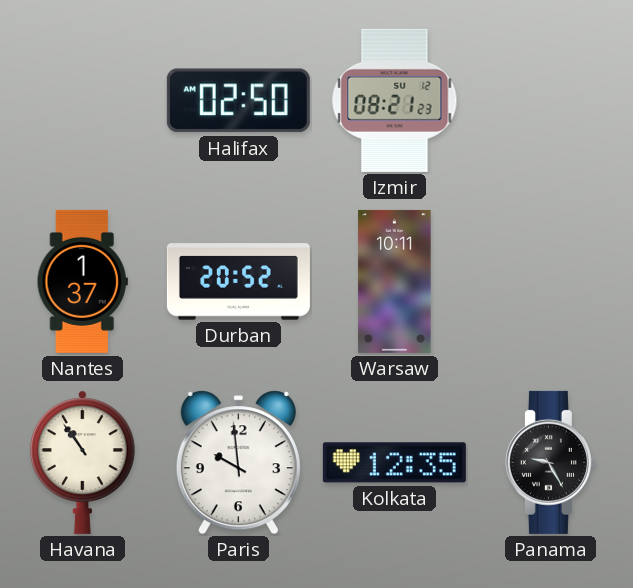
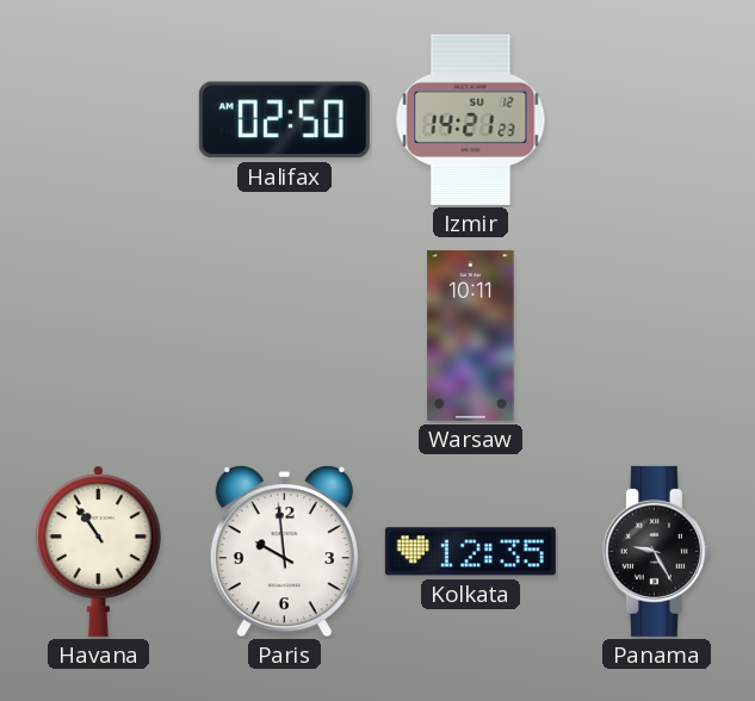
Izmir: 08:21 -> 14:21
Nantes: 1:37 -> none
Durban: 20:52 -> none
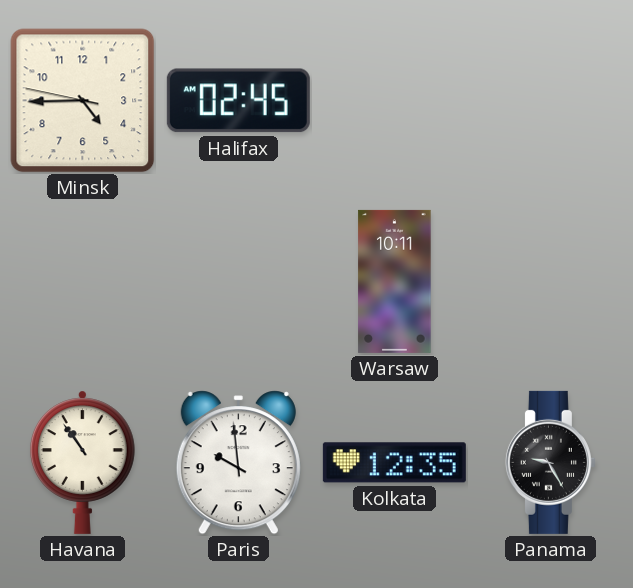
Minsk: none -> 4:44
Halifax: 02:50 -> 02:45
Izmir: 14:21 -> none
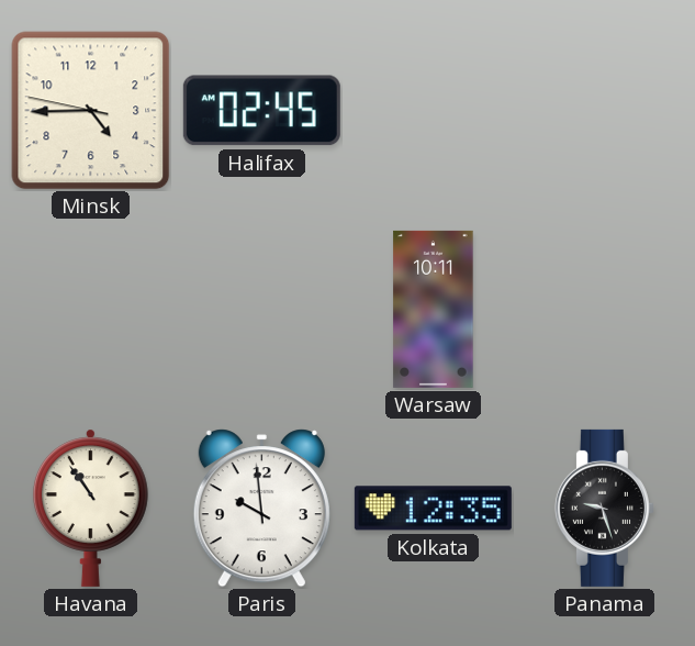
Panama: 9:25 -> 9:27
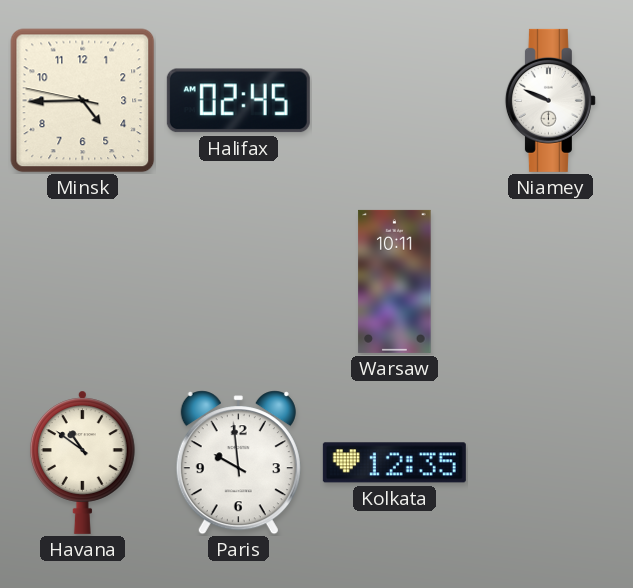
Niamey: none -> 9:49
Havana: 10:54 -> 10:51
Panama: 9:27 -> none
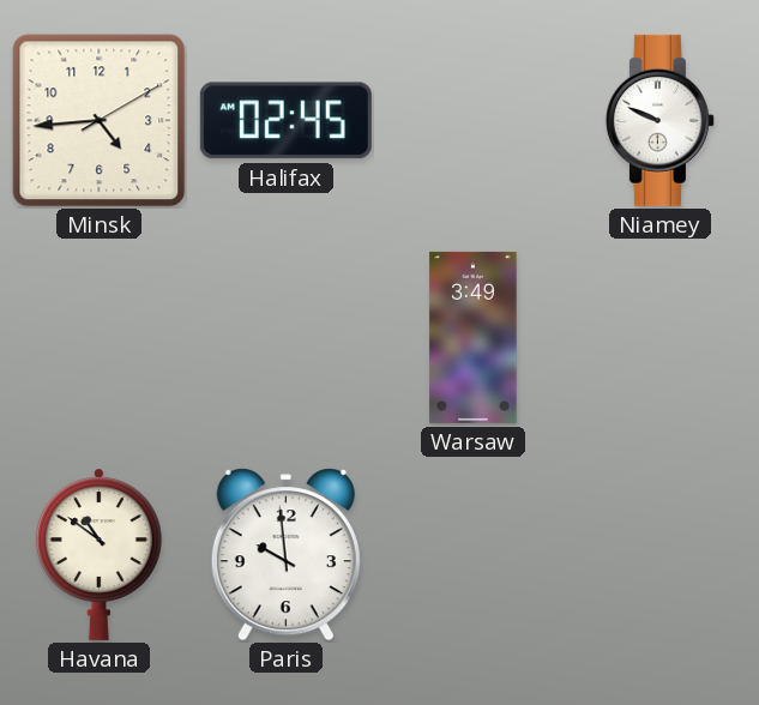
Minsk: 4:44:47 -> 4:44:10
Warsaw: 10:11 -> 3:49
Kolkata: 12:35 -> none
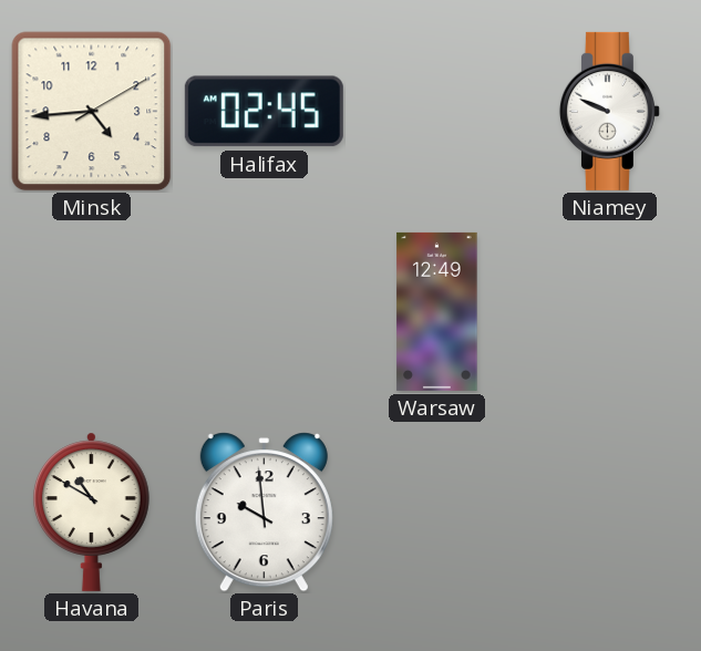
Warsaw: 3:49 -> 12:49
Havana: 10:51 -> 10:50
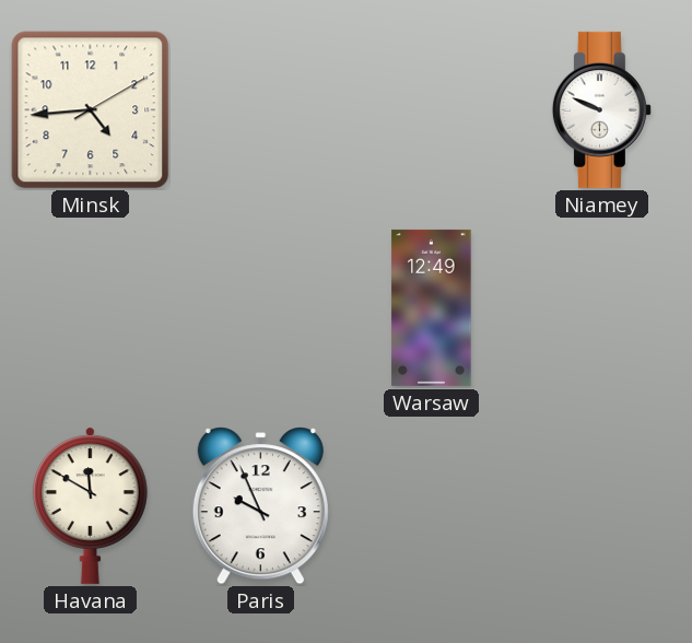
Halifax: 02:45 -> none
Havana: 10:50 -> 11:50
Paris: 9:59 -> 9:56
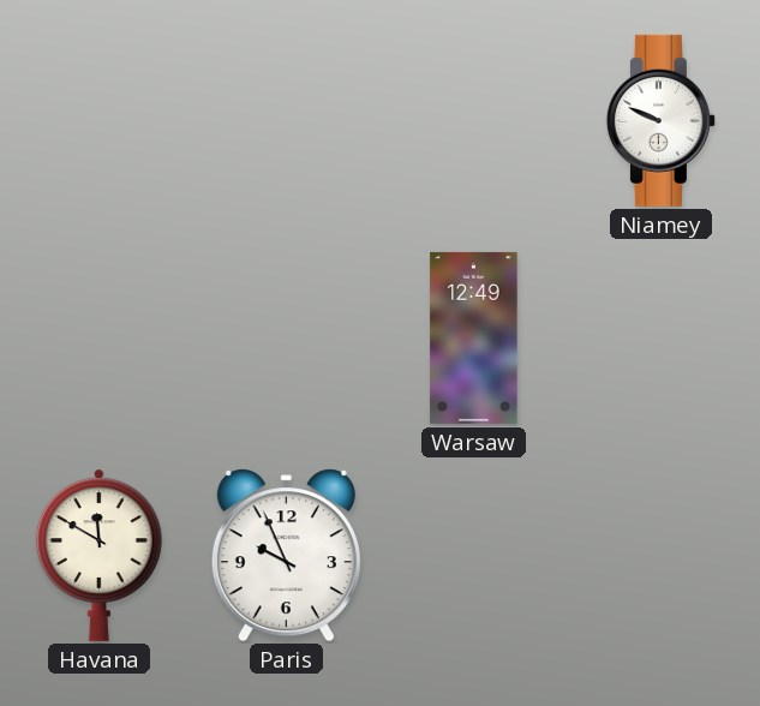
Minsk: 4:44 -> none
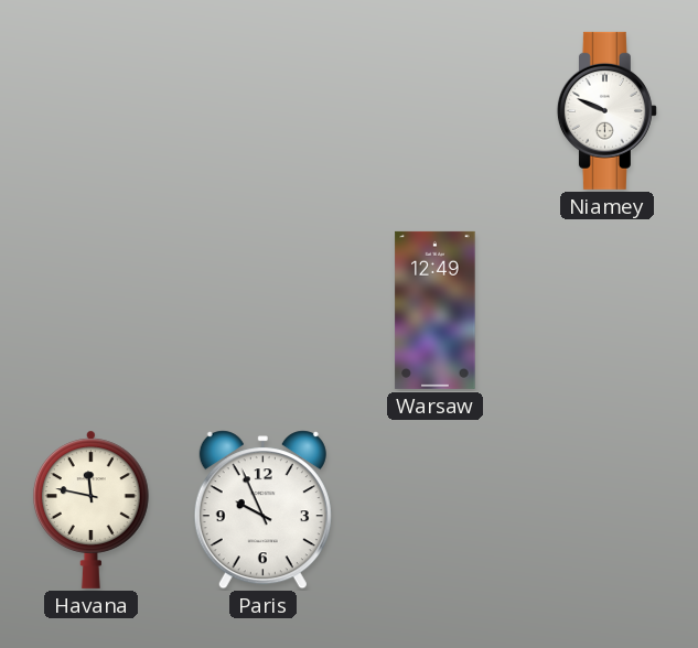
Havana: 11:50 -> 11:47
